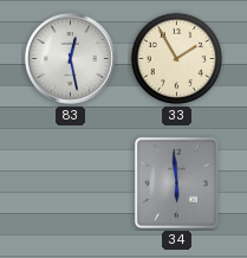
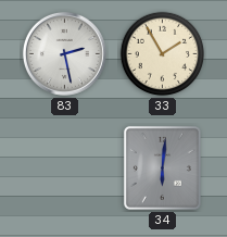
83: 12:28 -> 2:28
34: 5:59 -> 6:01
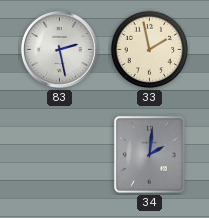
33: 1:55 -> 1:58
34: 6:01 -> 2:01
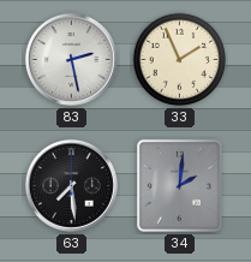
33: 1:58 -> 1:56
63: none -> 7:29
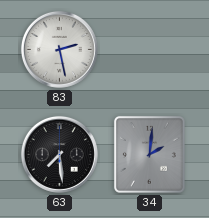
33: 1:56 -> none
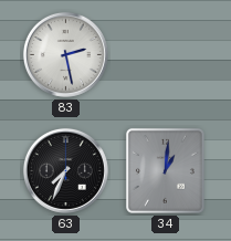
63: 7:29 -> 7:34
34: 2:01 -> 1:01
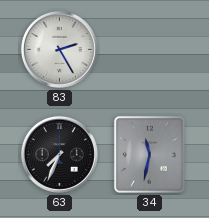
83: 2:28 -> 2:25
34: 1:01 -> 11:32
